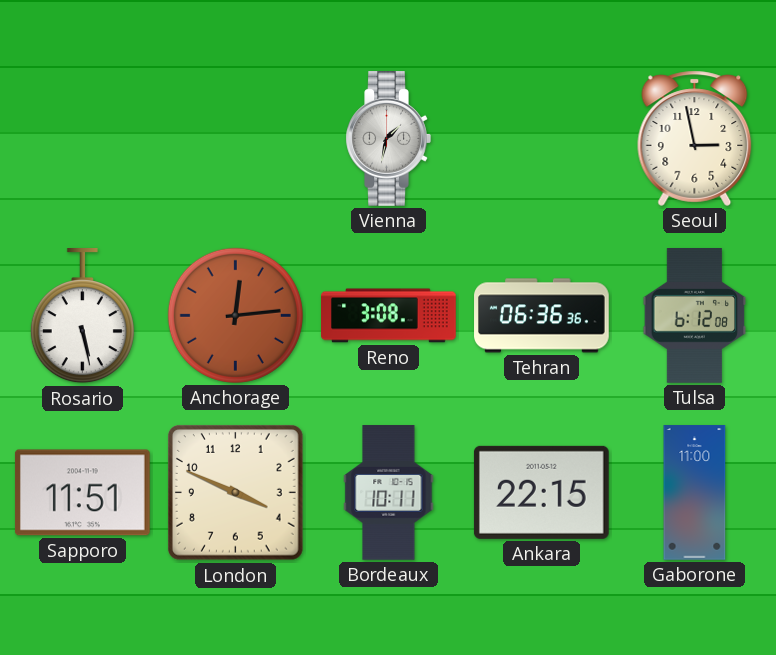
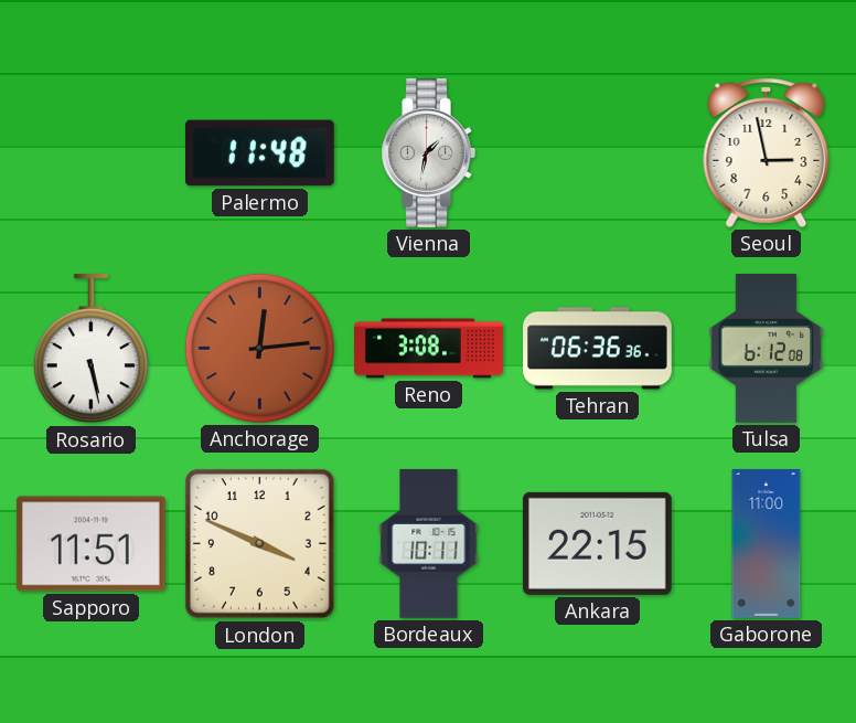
Palermo: none -> 11:48
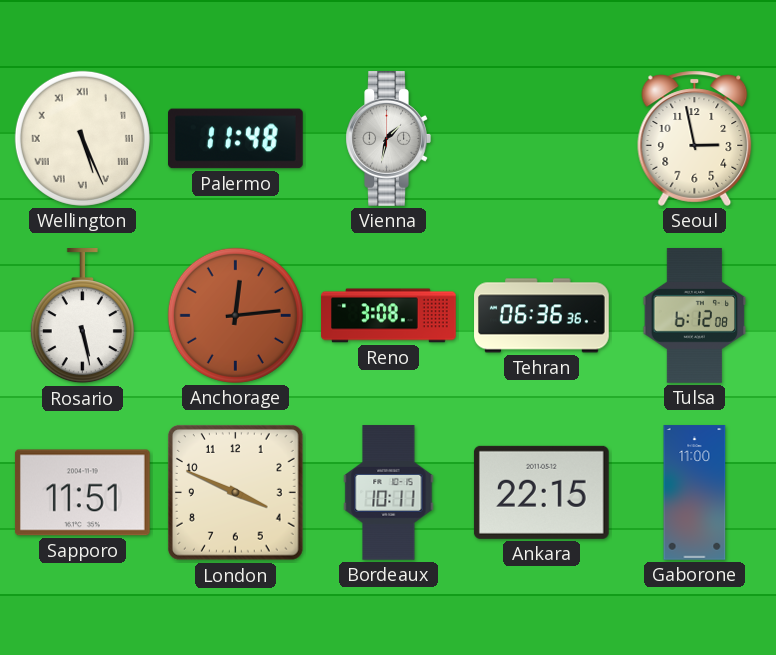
Wellington: none -> 5:26
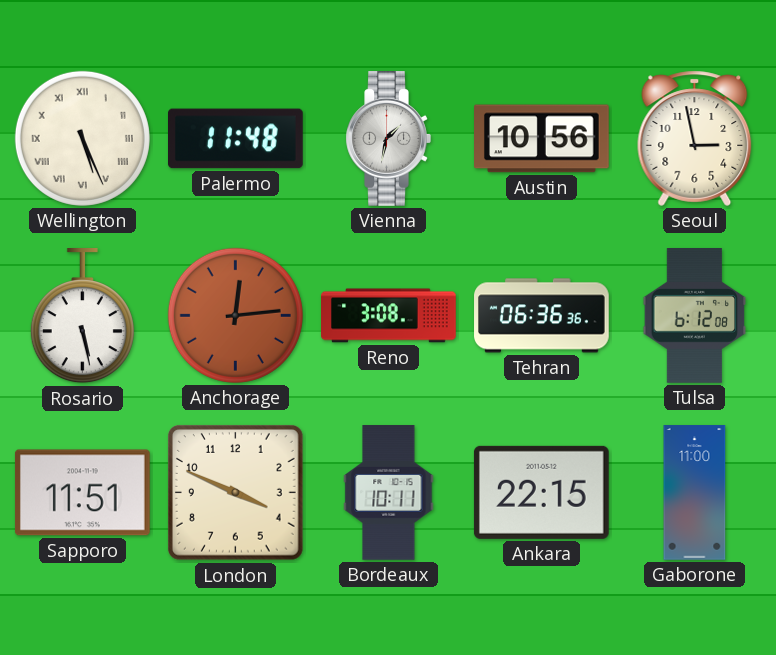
Austin: none -> 10:56
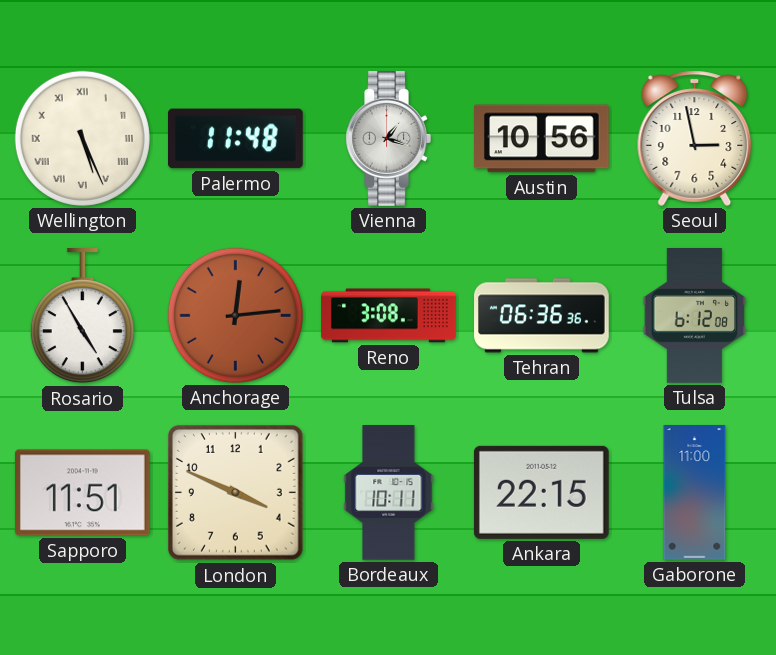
Vienna: 1:32 -> 1:18
Rosario: 5:28 -> 4:55
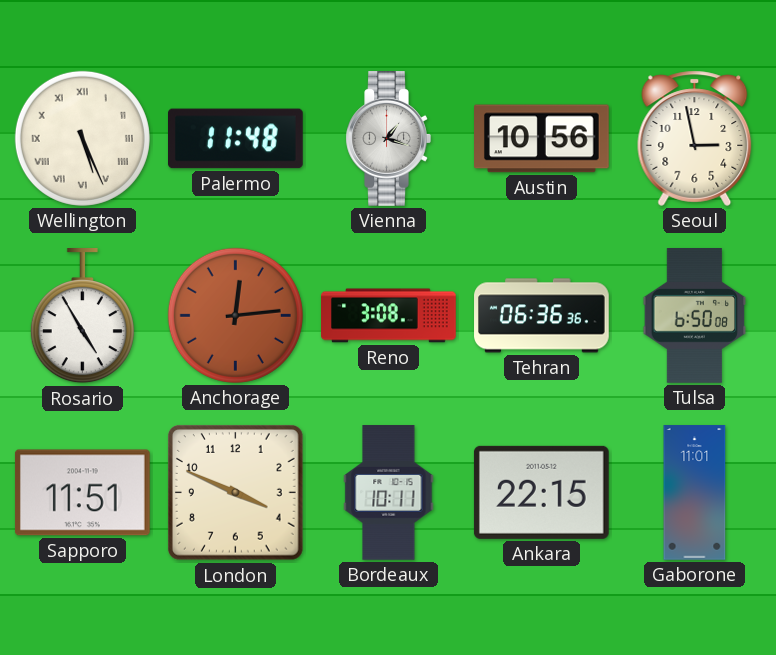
Tulsa: 6:12 -> 6:50
Gaborone: 11:00 -> 11:01
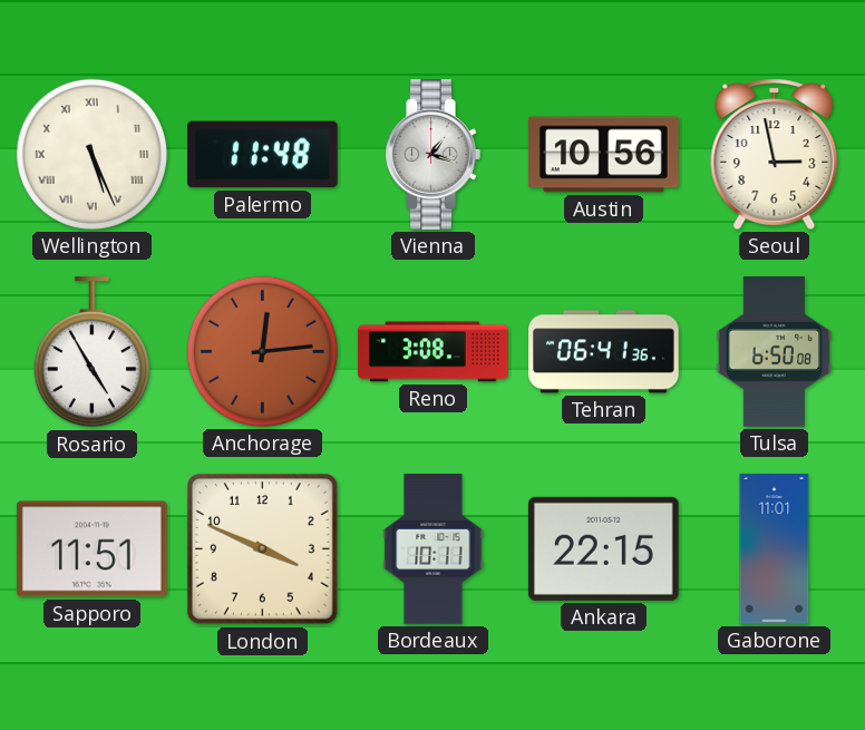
Tehran: 06:36 -> 06:41
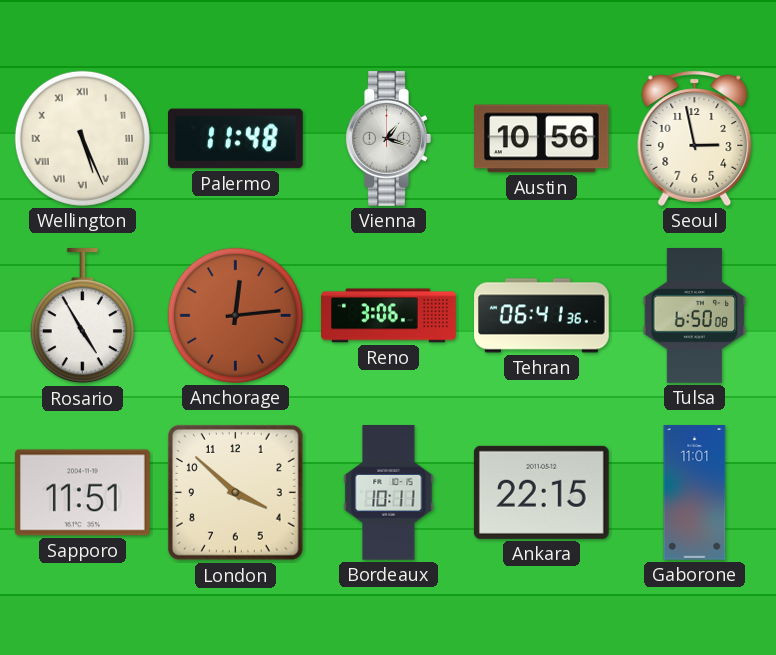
Reno: 3:08 -> 3:06
London: 3:49 -> 3:52
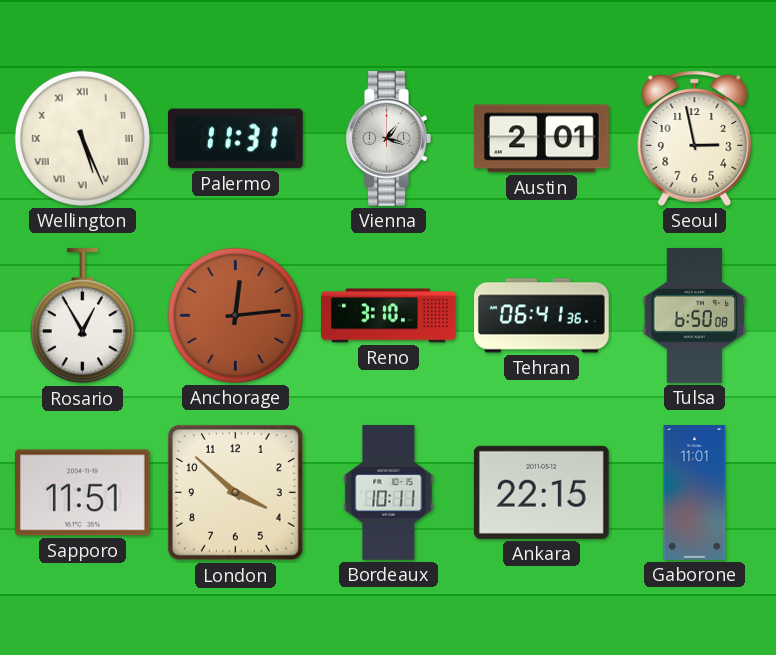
Palermo: 11:48 -> 11:31
Austin: 10:56 -> 2:01
Rosario: 4:55 -> 12:55
Reno: 3:06 -> 3:10
